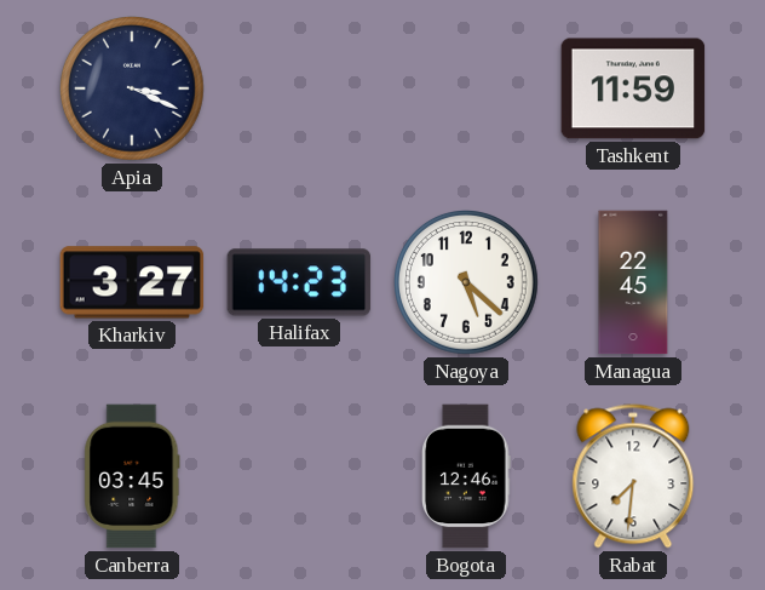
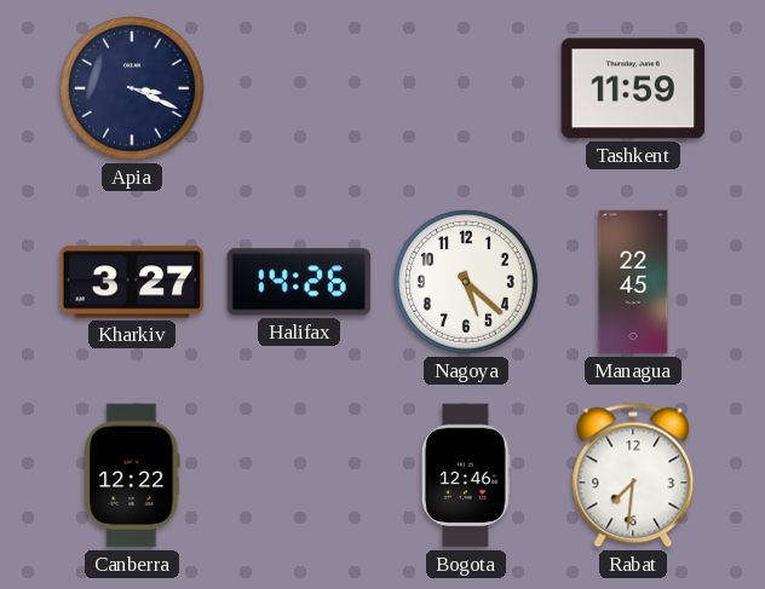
Halifax: 14:23 -> 14:26
Canberra: 03:45 -> 12:22
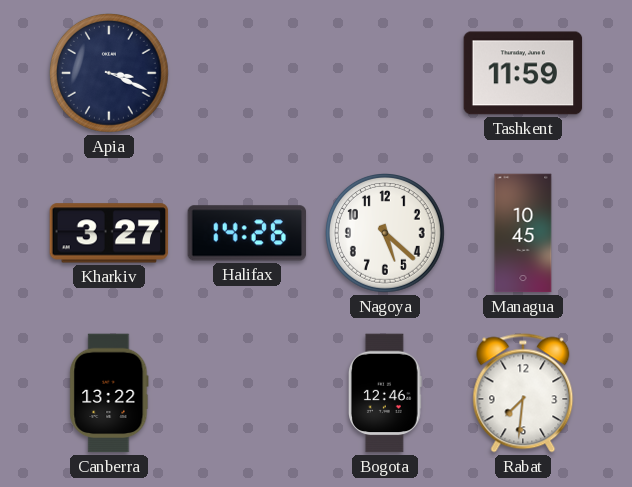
Managua: 22:45 -> 10:45
Canberra: 12:22 -> 13:22
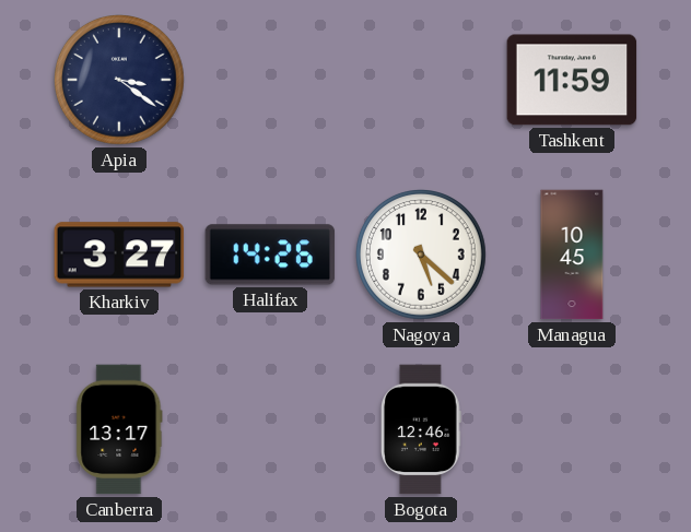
Apia: 3:19 -> 3:21
Canberra: 13:22 -> 13:17
Rabat: 7:31 -> none
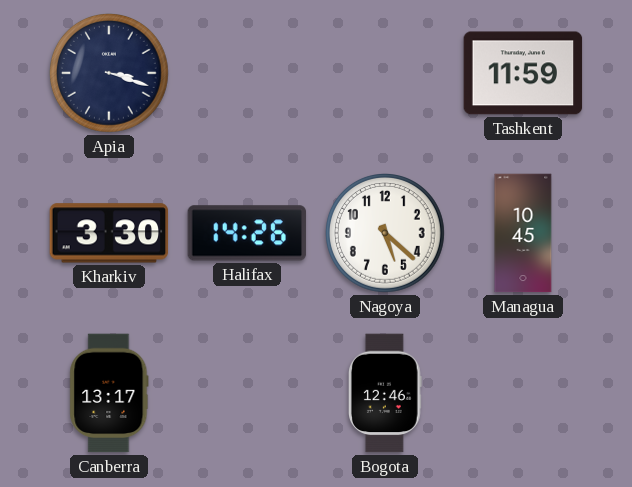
Apia: 3:21 -> 3:18
Kharkiv: 3:27 -> 3:30
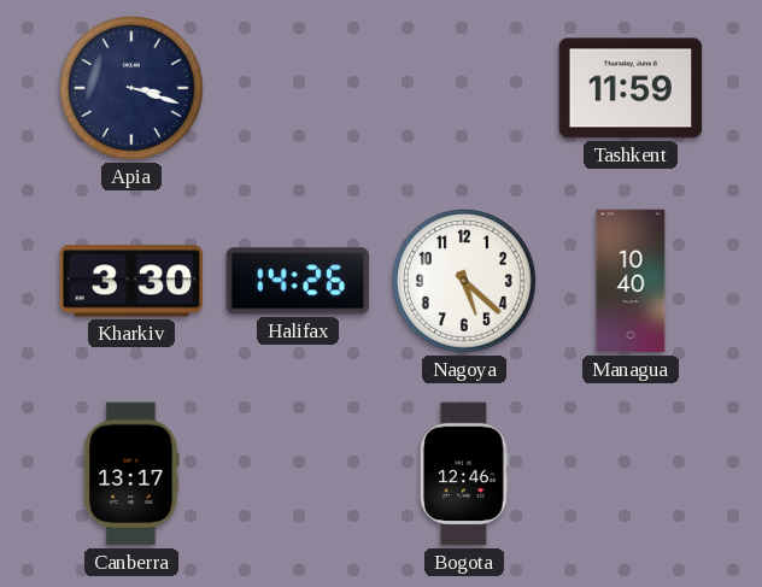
Managua: 10:45 -> 10:40
